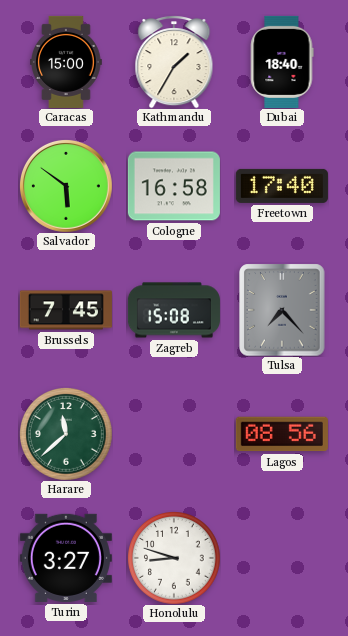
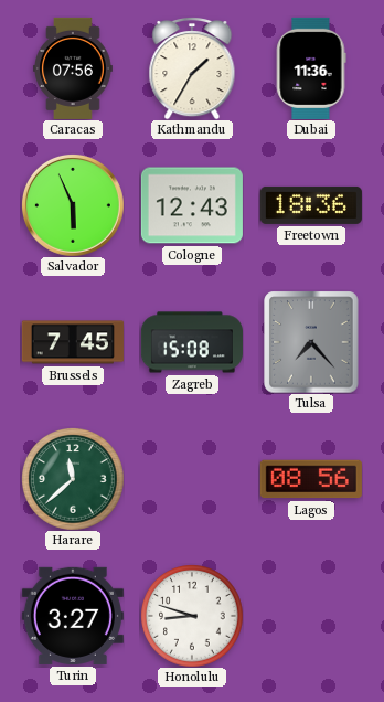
Caracas: 15:00 -> 07:56
Dubai: 18:40 -> 11:36
Salvador: 5:51 -> 5:56
Cologne: 16:58 -> 12:43
Freetown: 17:40 -> 18:36
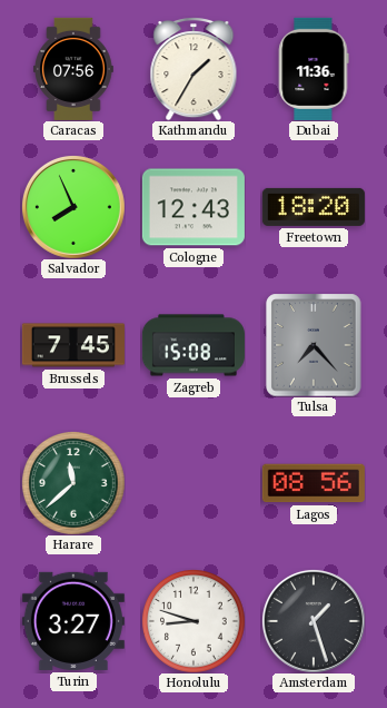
Salvador: 5:56 -> 7:56
Freetown: 18:36 -> 18:20
Amsterdam: none -> 1:27
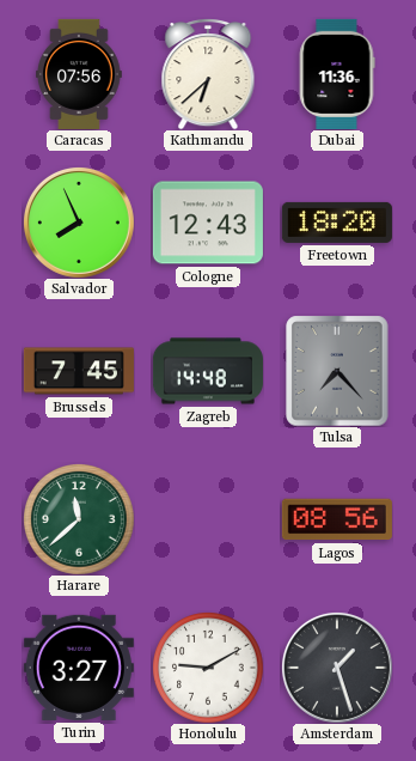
Kathmandu: 1:35 -> 6:38
Zagreb: 15:08 -> 14:48
Honolulu: 8:48 -> 9:10
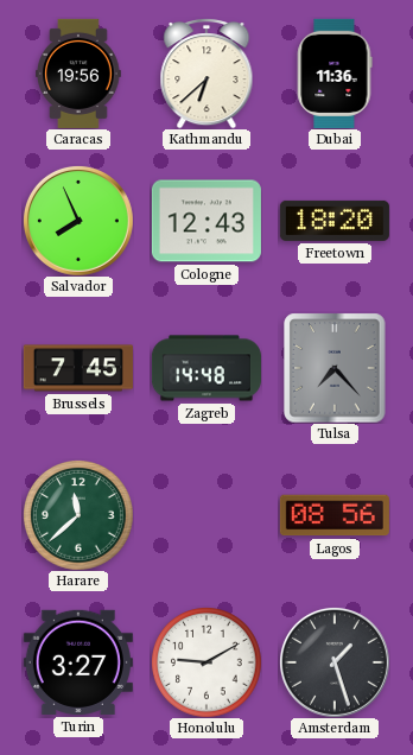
Caracas: 07:56 -> 19:56
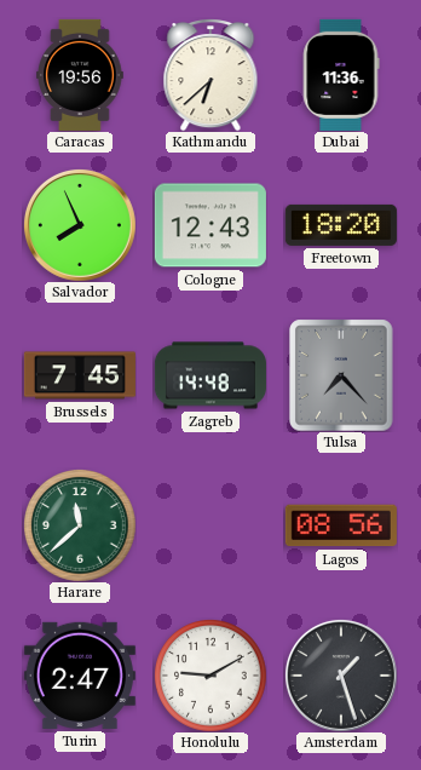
Turin: 3:27 -> 2:47
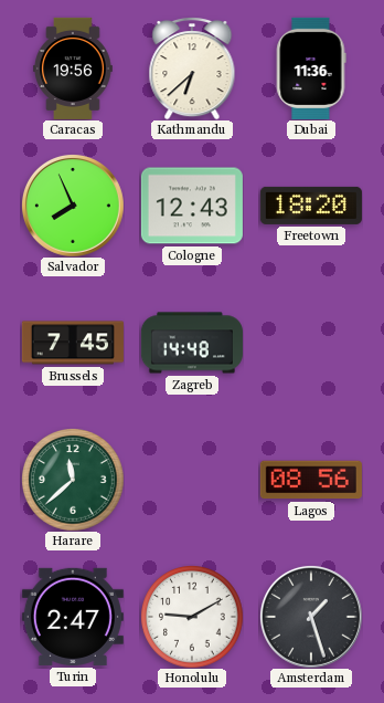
Tulsa: 7:23 -> none
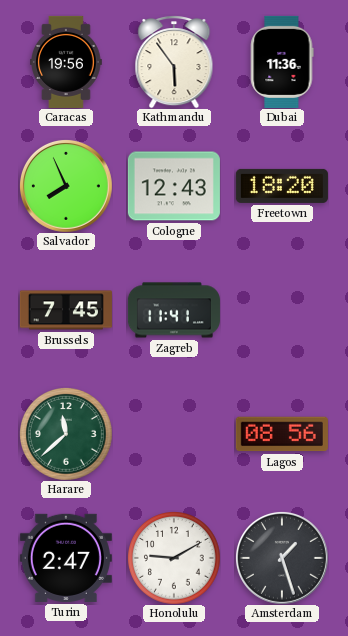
Kathmandu: 6:38 -> 5:54
Zagreb: 14:48 -> 11:41
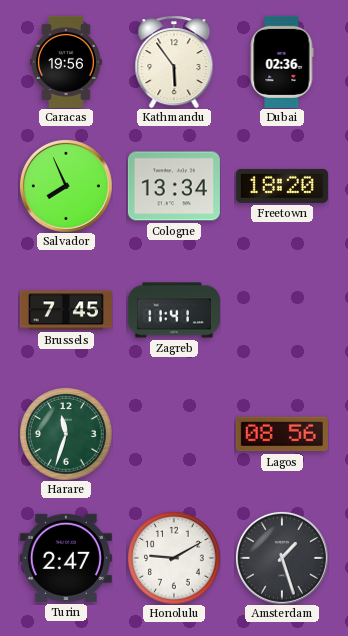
Dubai: 11:36 -> 02:36
Cologne: 12:43 -> 13:34
Harare: 11:38 -> 11:33
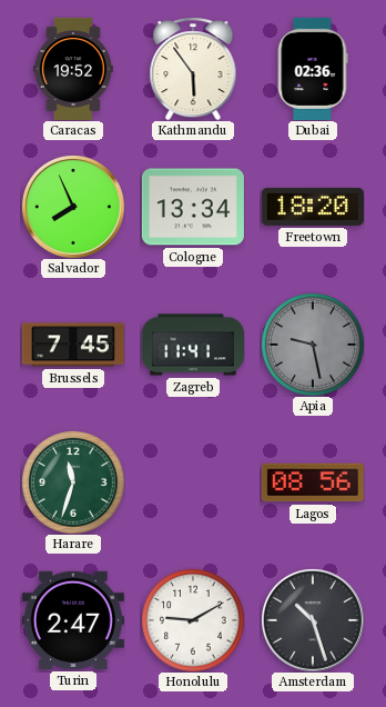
Caracas: 19:56 -> 19:52
Apia: none -> 9:28
Amsterdam: 1:27 -> 10:27
